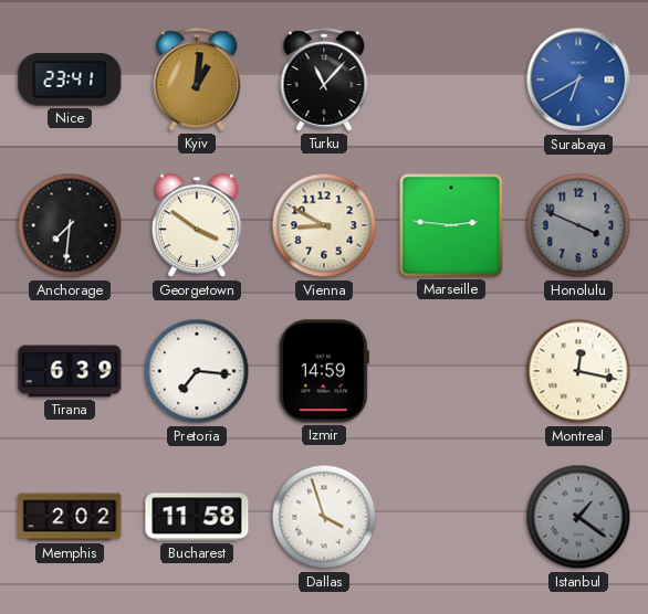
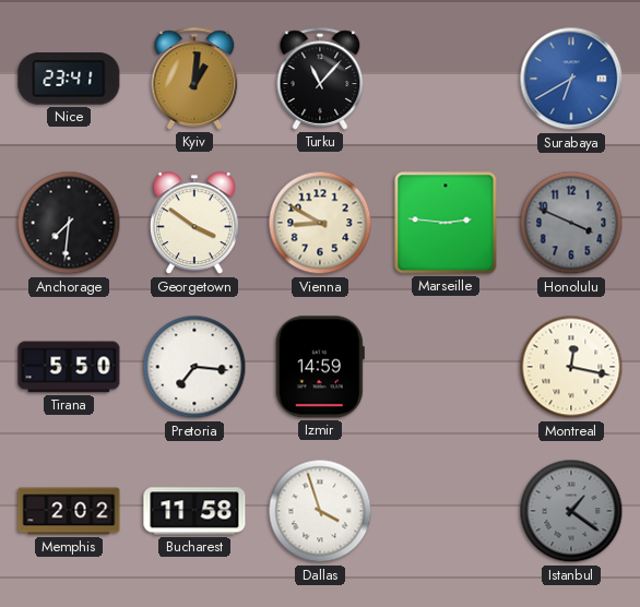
Tirana: 6:39 -> 5:50
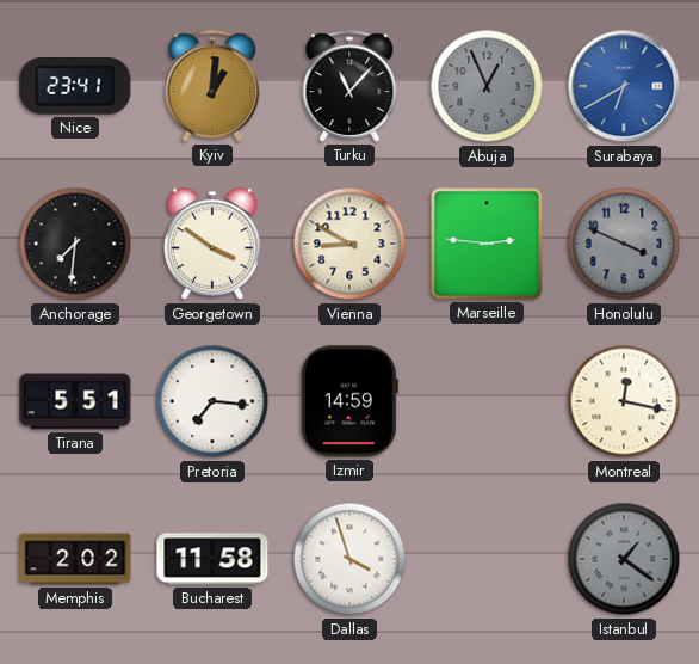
Abuja: none -> 12:56
Tirana: 5:50 -> 5:51
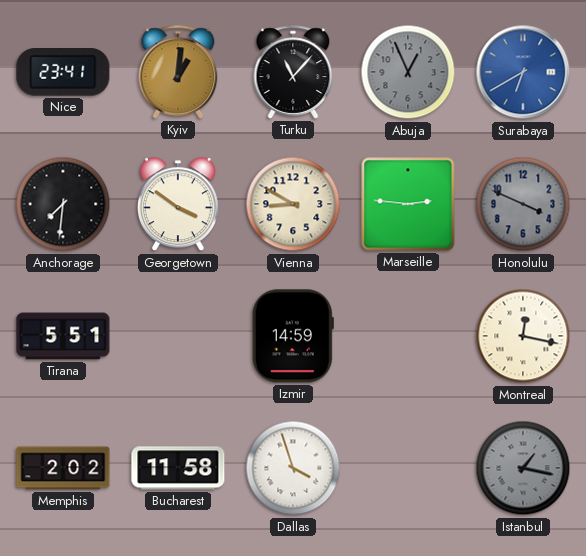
Pretoria: 7:16 -> none
Istanbul: 1:21 -> 1:17
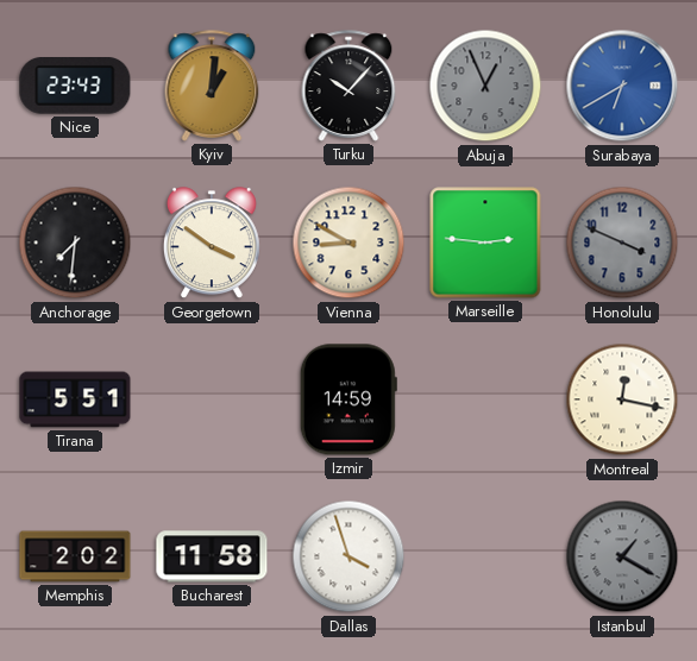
Nice: 23:41 -> 23:43
Turku: 11:07 -> 10:07
Istanbul: 1:17 -> 1:20
